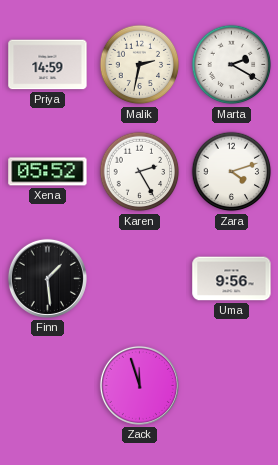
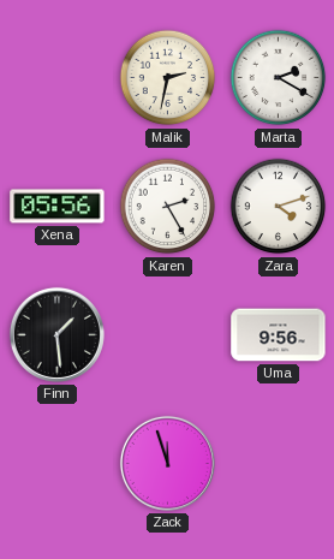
Priya: 14:59 -> none
Xena: 05:52 -> 05:56
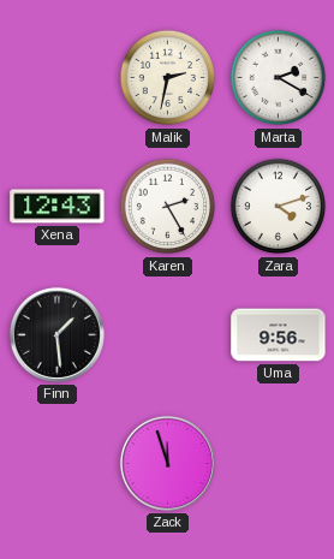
Xena: 05:56 -> 12:43
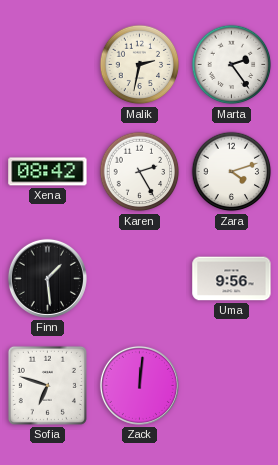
Marta: 2:20 -> 2:24
Xena: 12:43 -> 08:42
Sofia: none -> 6:48
Zack: 11:57 -> 12:01
